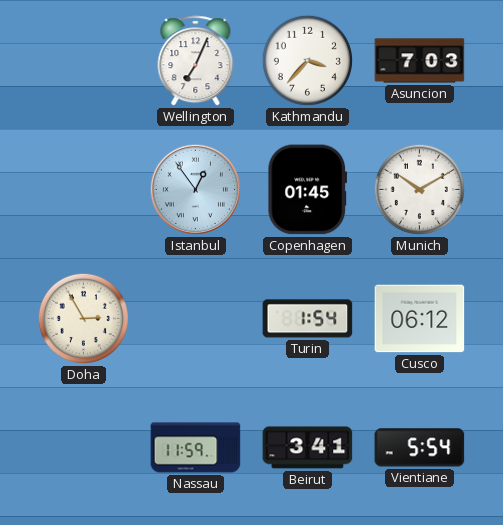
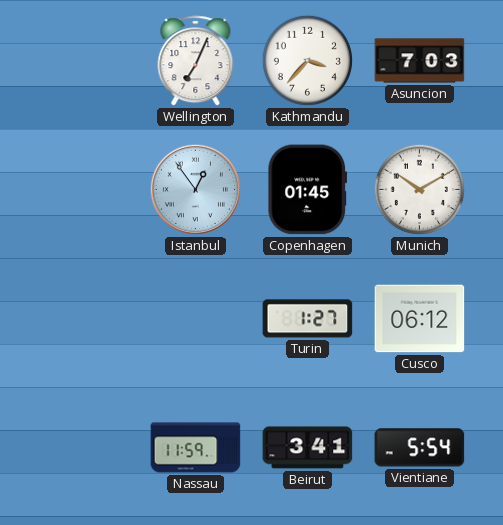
Doha: 2:55 -> none
Turin: 1:54 -> 1:27
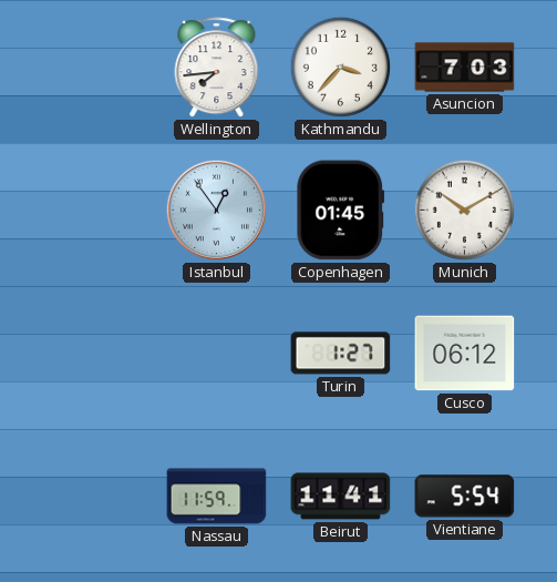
Wellington: 7:04 -> 7:44
Beirut: 3:41 -> 11:41
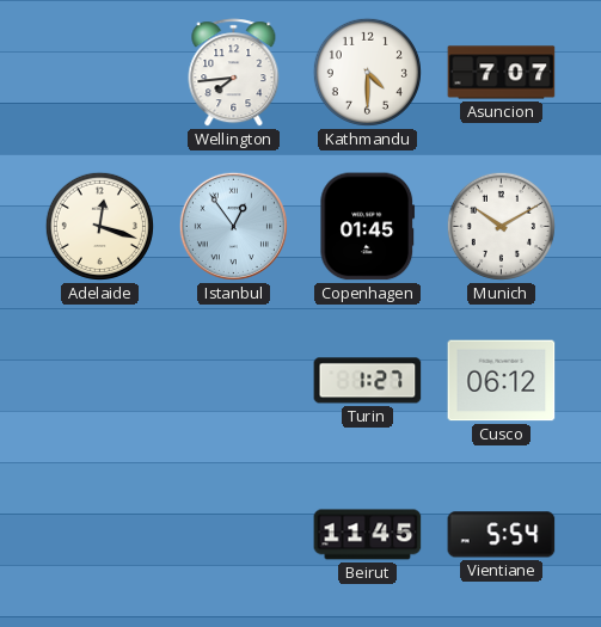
Kathmandu: 3:37 -> 4:30
Asuncion: 7:03 -> 7:07
Adelaide: none -> 12:18
Nassau: 11:59 -> none
Beirut: 11:41 -> 11:45
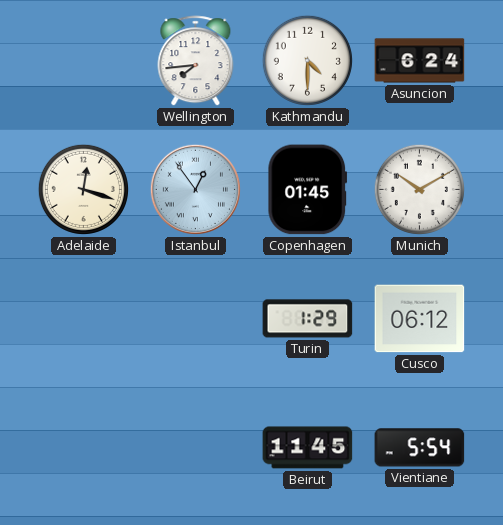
Asuncion: 7:07 -> 6:24
Turin: 1:27 -> 1:29
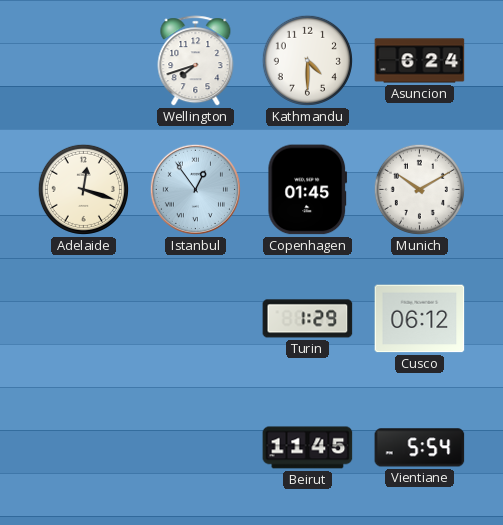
Wellington: 7:44 -> 7:42
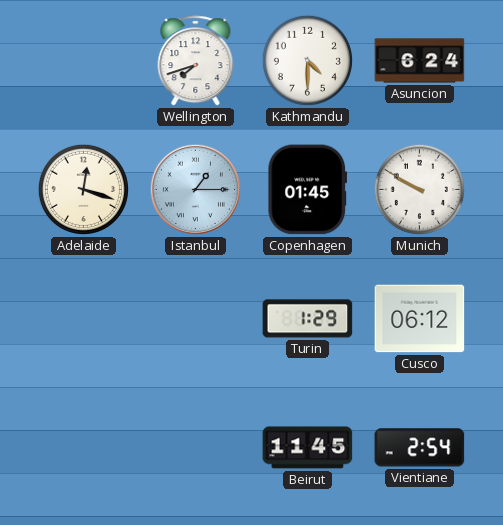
Istanbul: 12:54 -> 1:15
Munich: 10:10 -> 9:50
Vientiane: 5:54 -> 2:54
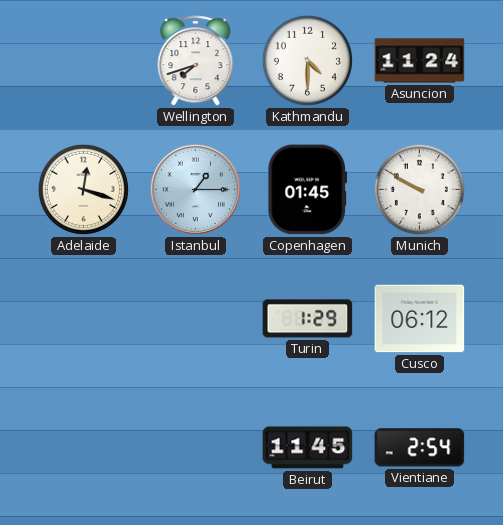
Asuncion: 6:24 -> 11:24
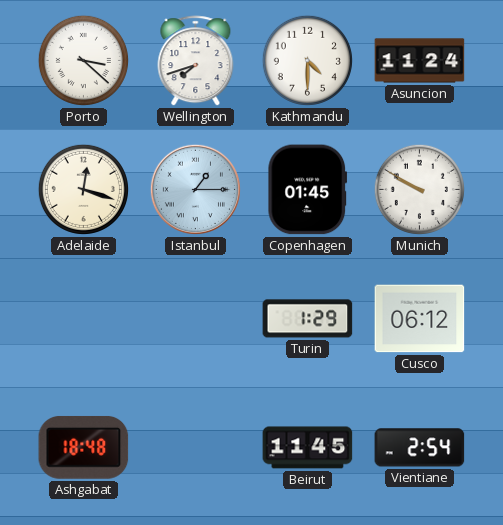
Porto: none -> 3:22
Ashgabat: none -> 18:48
